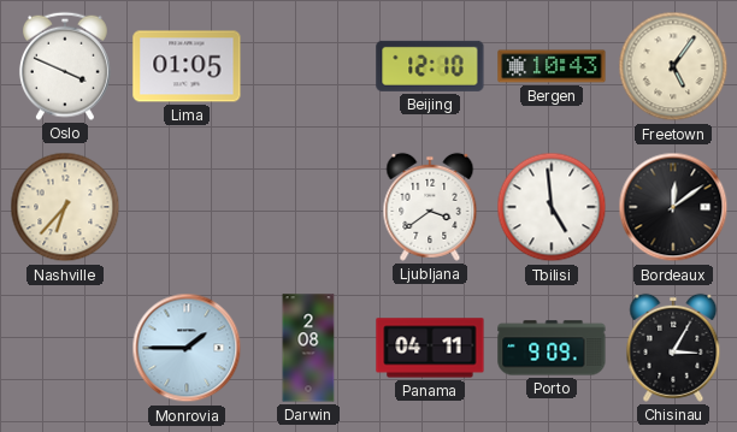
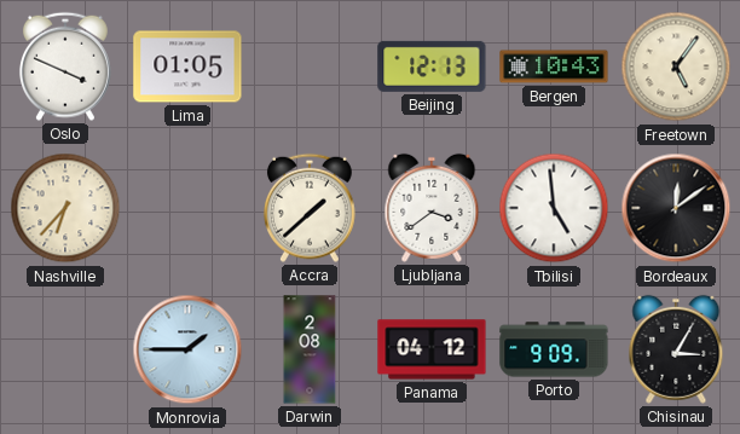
Beijing: 12:10 -> 12:13
Accra: none -> 1:38
Panama: 04:11 -> 04:12
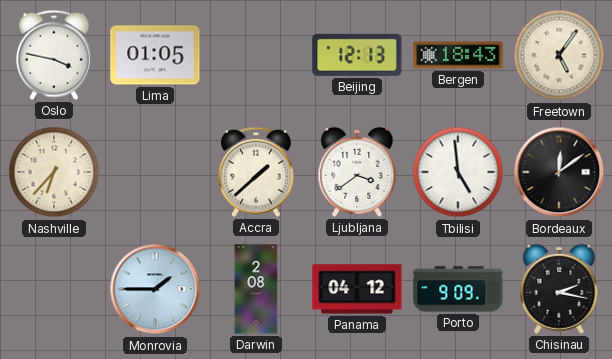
Oslo: 3:49 -> 3:47
Bergen: 10:43 -> 18:43
Chisinau: 3:05 -> 2:17
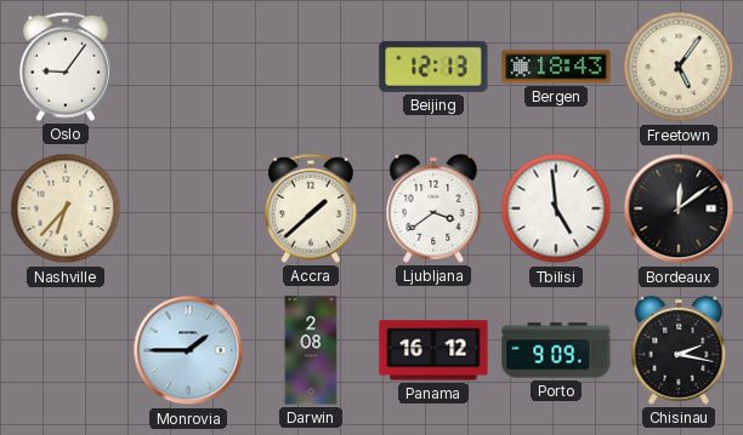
Oslo: 3:47 -> 9:06
Lima: 01:05 -> none
Panama: 04:12 -> 16:12
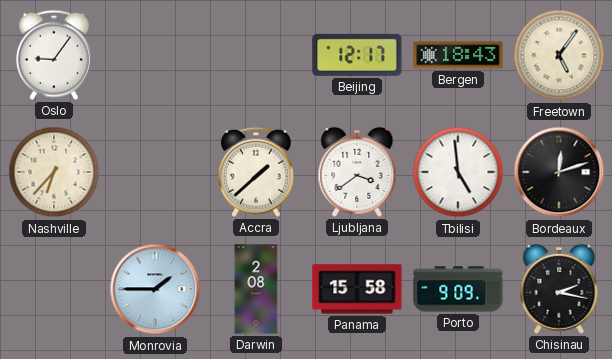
Beijing: 12:13 -> 12:17
Bordeaux: 12:09 -> 12:12
Panama: 16:12 -> 15:58
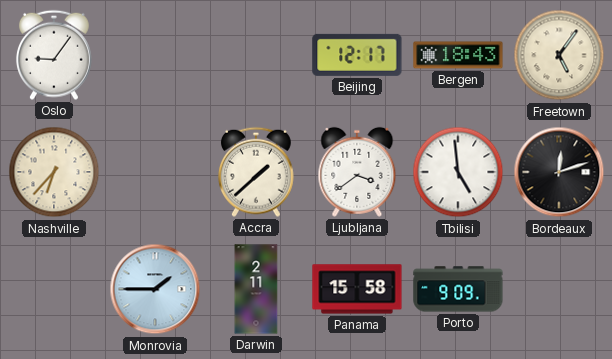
Darwin: 2:08 -> 2:11
Chisinau: 2:17 -> none
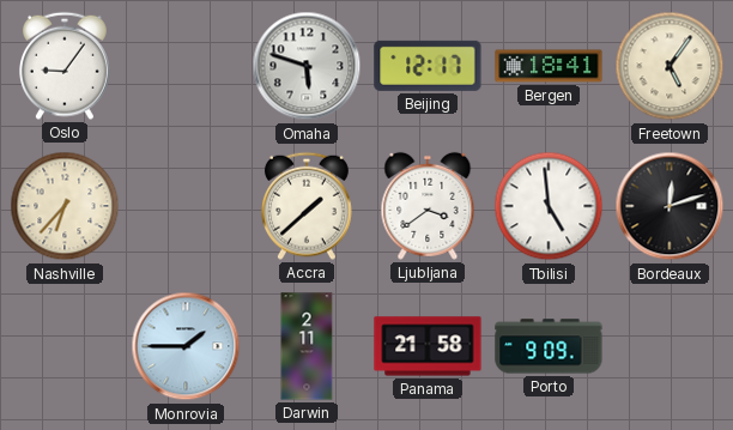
Omaha: none -> 5:48
Bergen: 18:43 -> 18:41
Panama: 15:58 -> 21:58
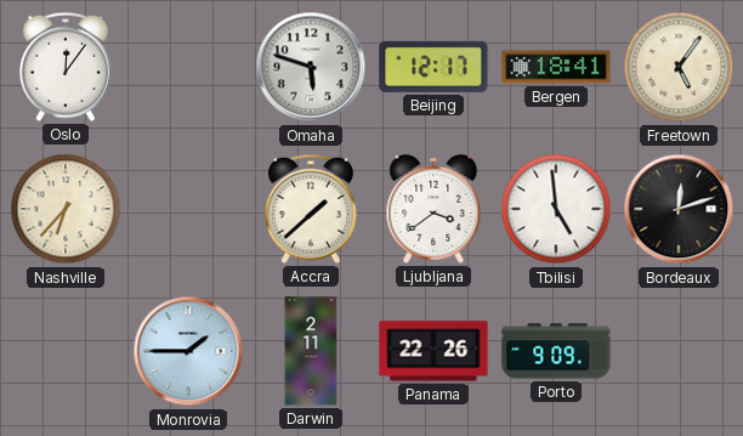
Oslo: 9:06 -> 12:06
Panama: 21:58 -> 22:26
